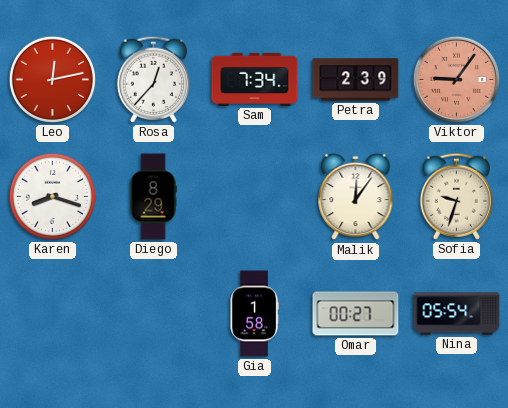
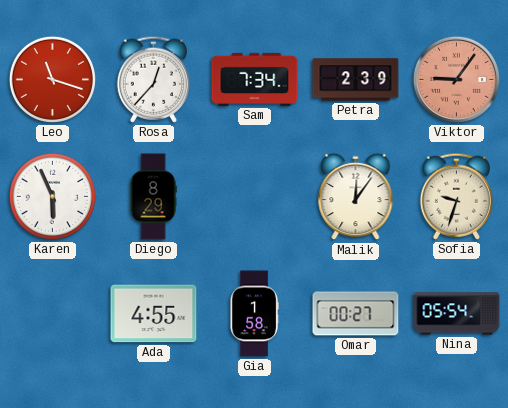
Leo: 12:13 -> 11:18
Karen: 8:18 -> 5:56
Ada: none -> 4:55
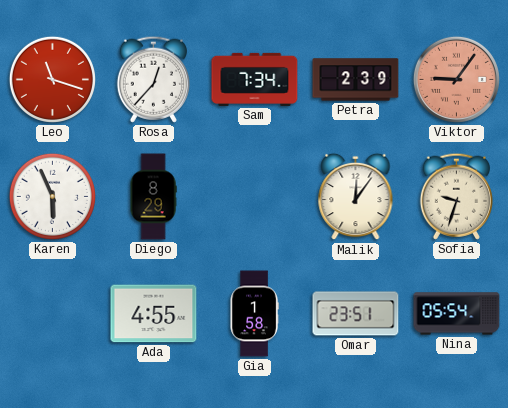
Omar: 00:27 -> 23:51
